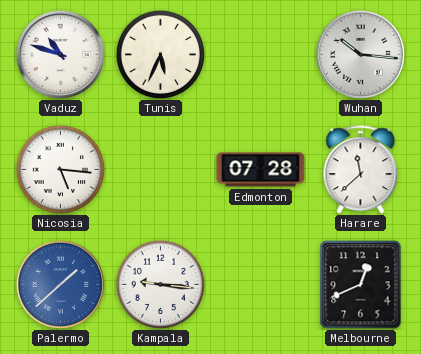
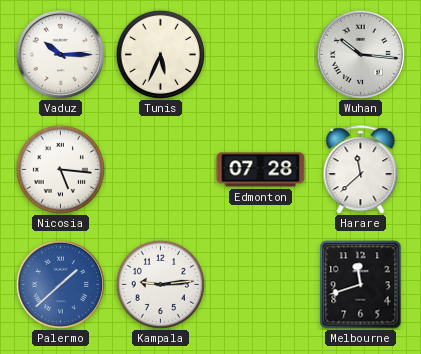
Vaduz: 10:48 -> 10:15
Kampala: 9:16 -> 9:14
Melbourne: 12:41 -> 11:42
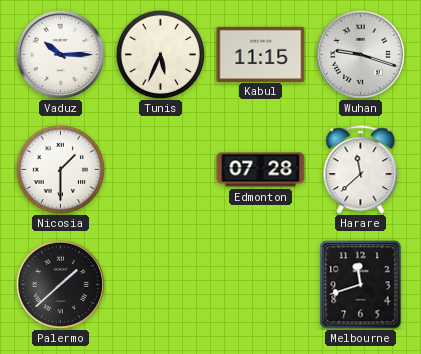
Kabul: none -> 11:15
Wuhan: 10:16 -> 9:18
Nicosia: 5:16 -> 1:30
Palermo dial: blue -> black
Kampala: 9:14 -> none
